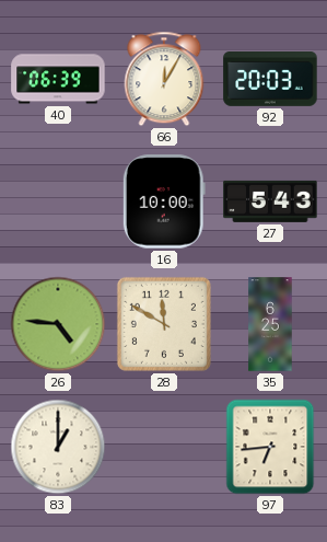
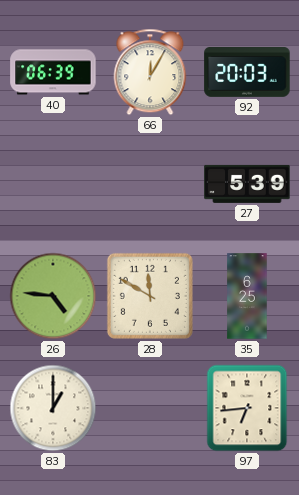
16: 10:00 -> none
27: 5:43 -> 5:39
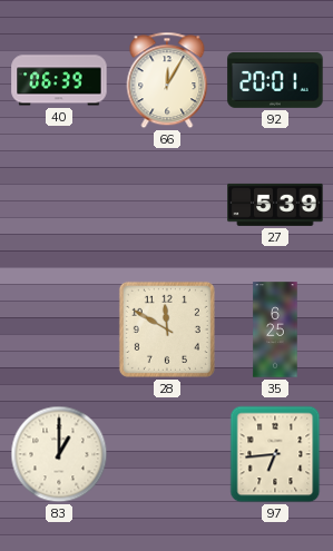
92: 20:03 -> 20:01
26: 4:46 -> none
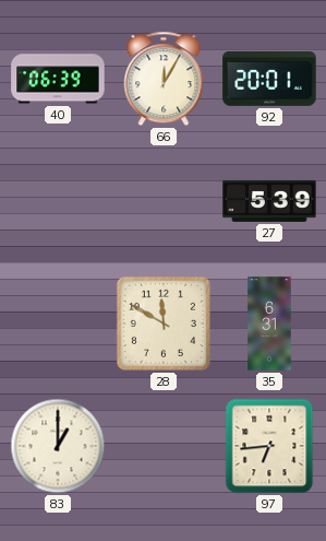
35: 6:25 -> 6:31
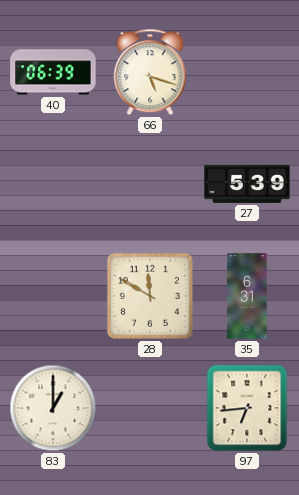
66: 12:05 -> 5:18
92: 20:01 -> none
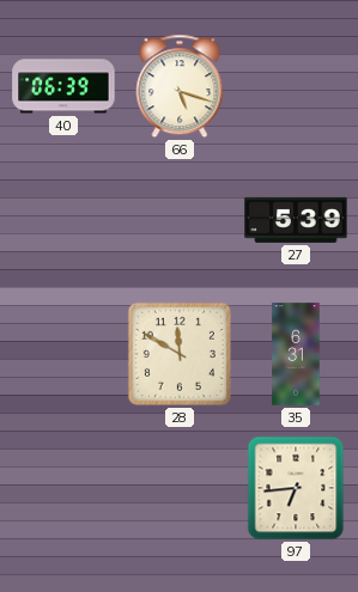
83: 1:00 -> none
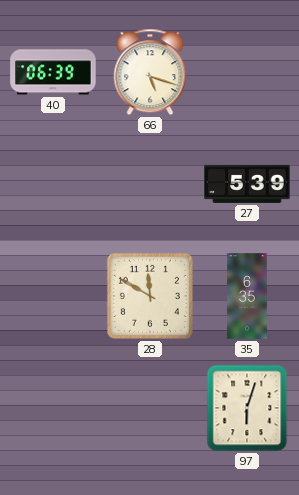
35: 6:31 -> 6:35
97: 6:44 -> 6:03
